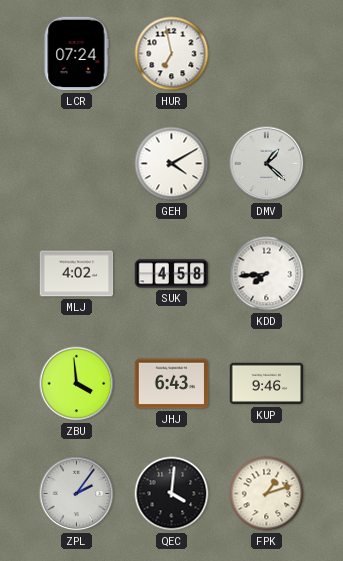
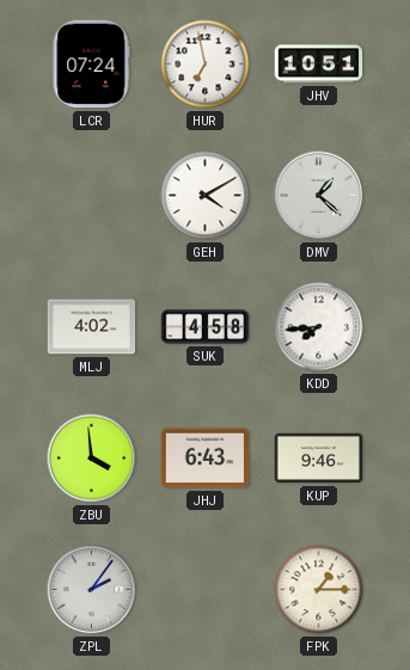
JHV: none -> 10:51
QEC: 4:01 -> none
FPK: 1:12 -> 1:15
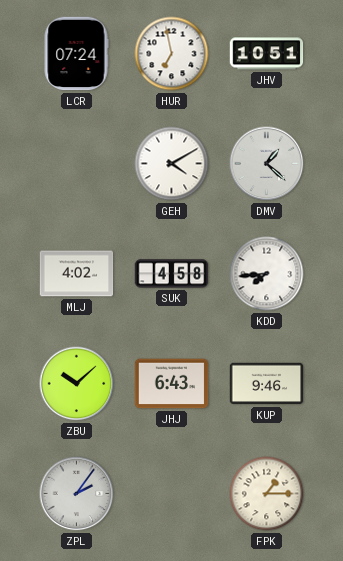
ZBU: 3:59 -> 10:08
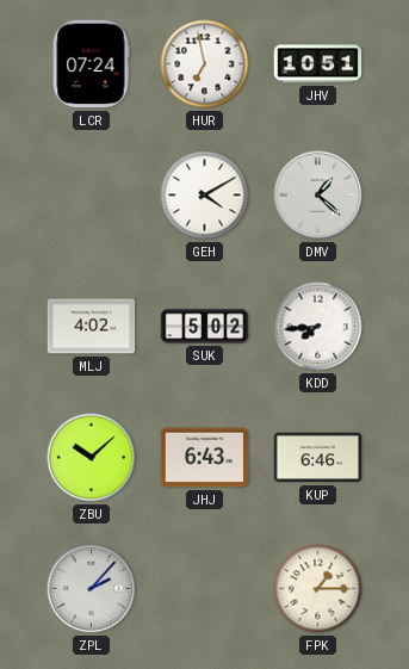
SUK: 4:58 -> 5:02
KUP: 9:46 -> 6:46
ZPL: 2:06 -> 2:07
